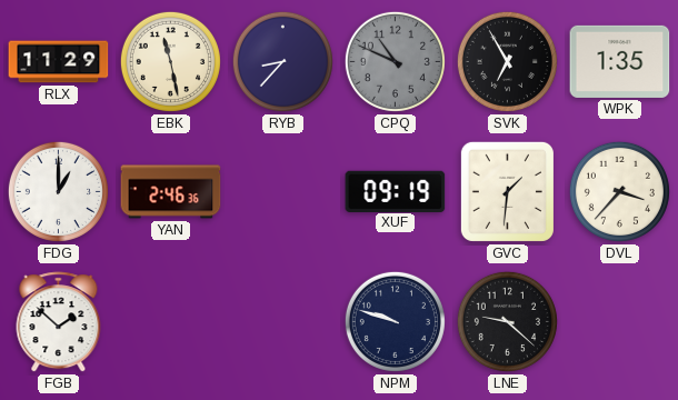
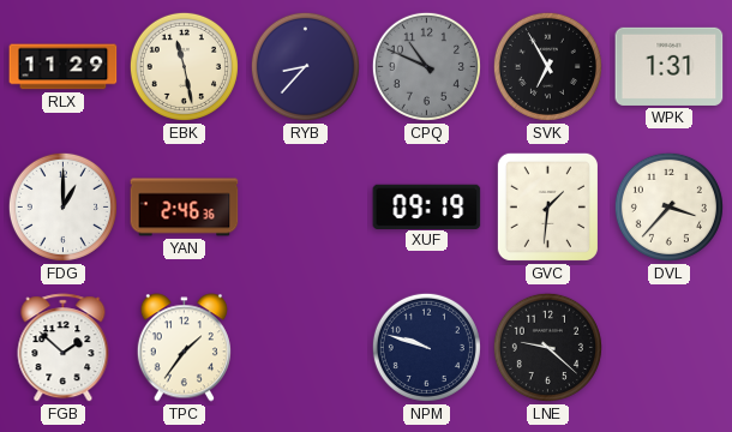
WPK: 1:35 -> 1:31
TPC: none -> 1:36
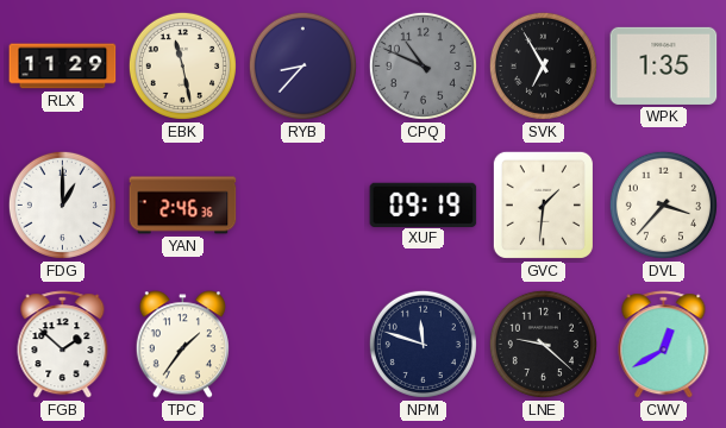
WPK: 1:31 -> 1:35
NPM: 9:48 -> 11:48
CWV: none -> 12:40
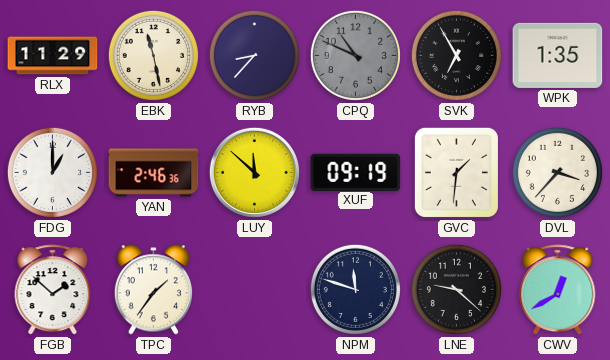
LUY: none -> 11:52
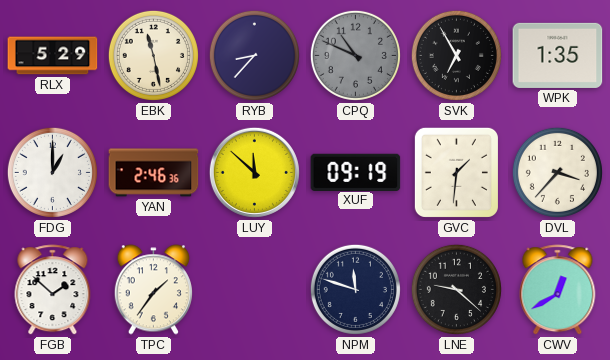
RLX: 11:29 -> 5:29
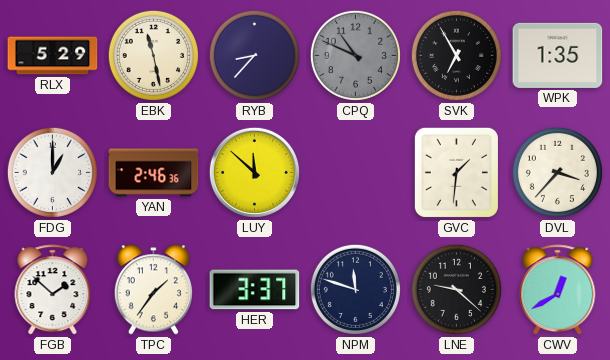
XUF: 09:19 -> none
HER: none -> 3:37
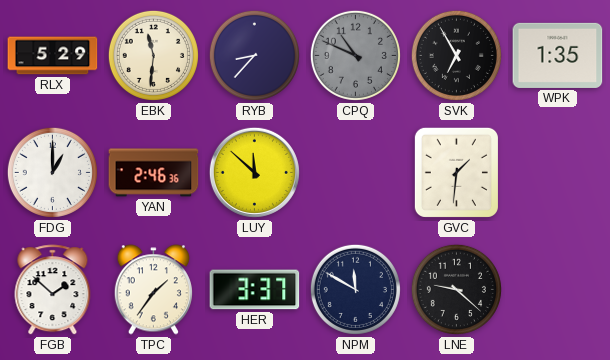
EBK: 11:28 -> 11:31
DVL: 3:37 -> none
NPM: 11:48 -> 11:50
CWV: 12:40 -> none
